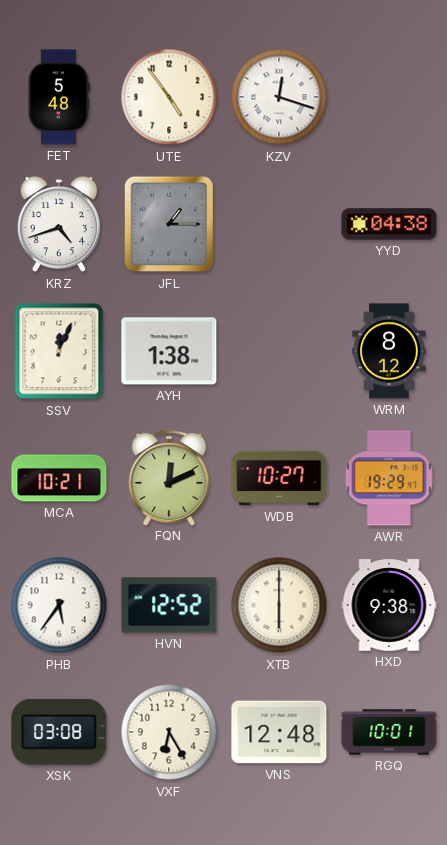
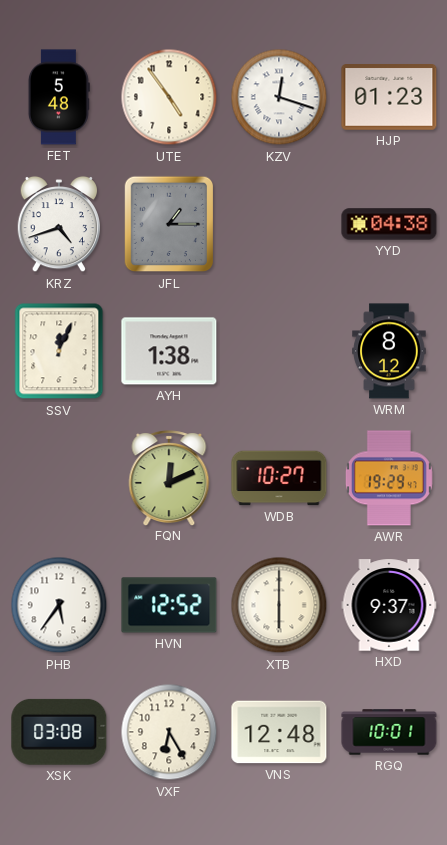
HJP: none -> 01:23
MCA: 10:21 -> none
HXD: 9:38 -> 9:37
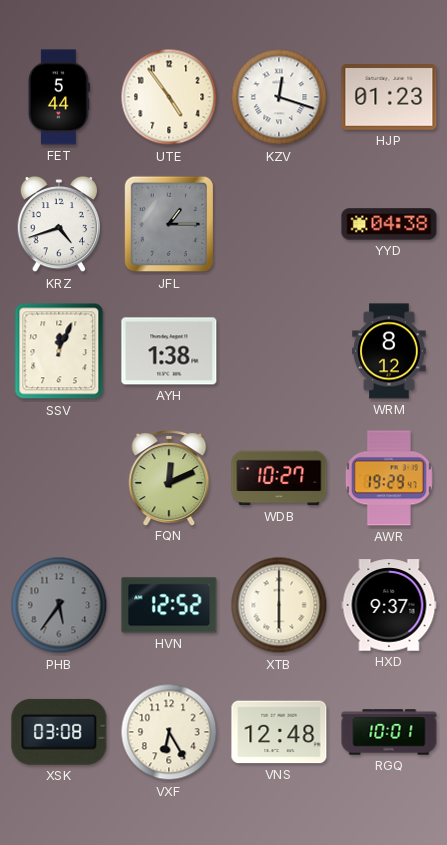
FET: 5:48 -> 5:44
PHB dial: white -> grey
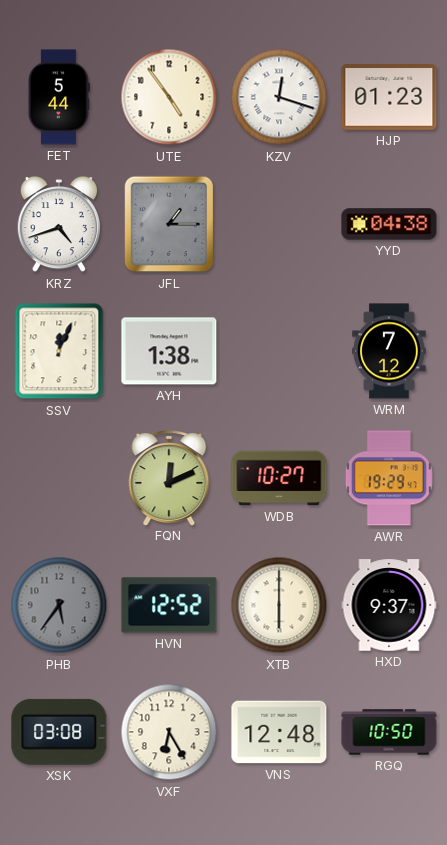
WRM: 8:12 -> 7:12
RGQ: 10:01 -> 10:50
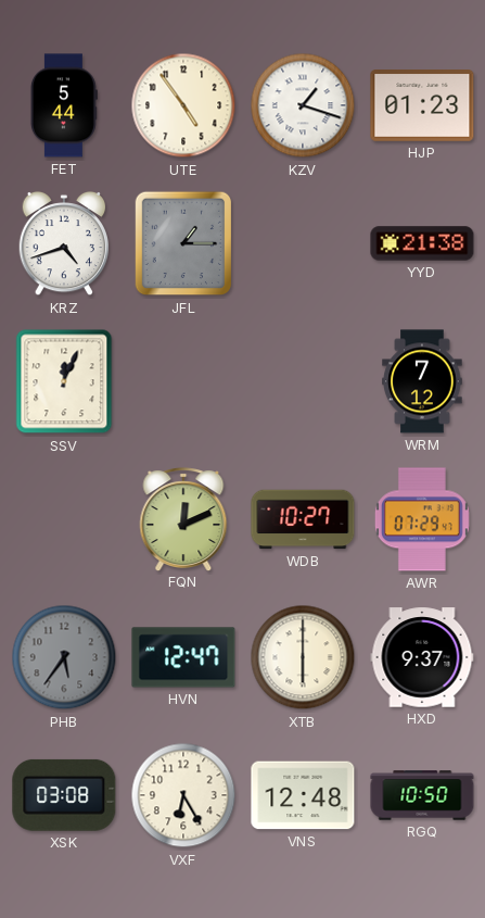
KZV: 12:18 -> 1:18
YYD: 04:38 -> 21:38
AYH: 1:38 -> none
AWR: 19:29 -> 07:29
HVN: 12:52 -> 12:47
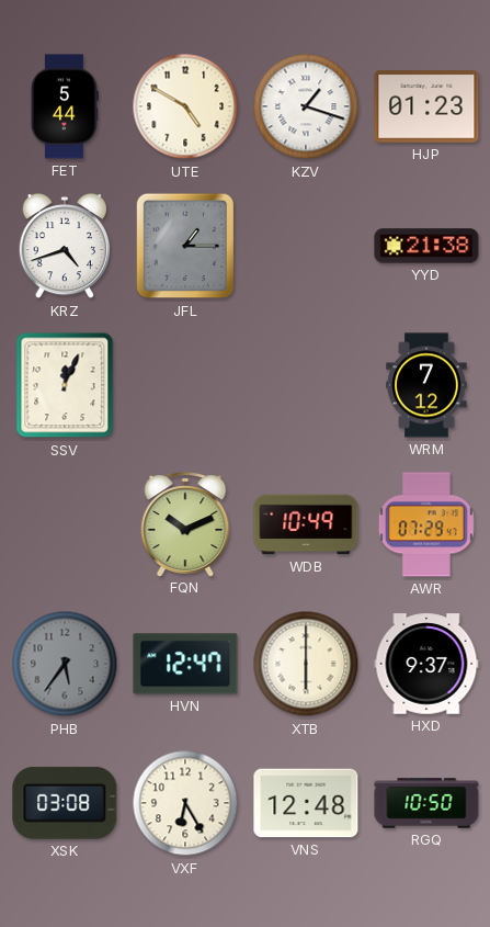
UTE: 4:54 -> 4:50
FQN: 12:11 -> 10:11
WDB: 10:27 -> 10:49
